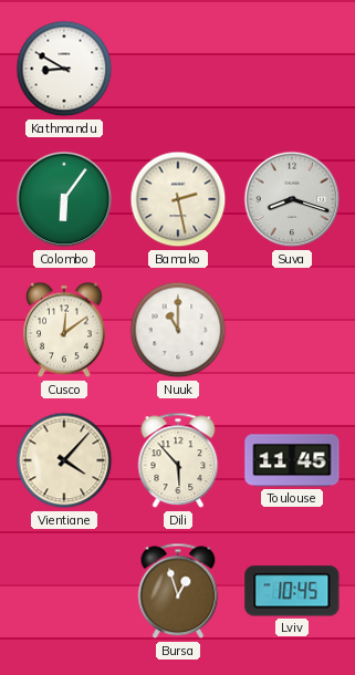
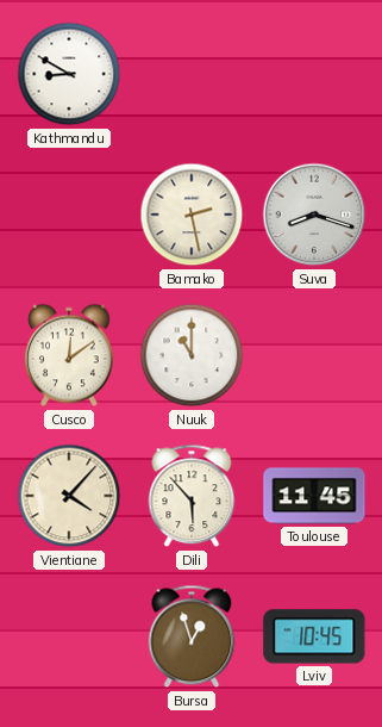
Colombo: 6:06 -> none
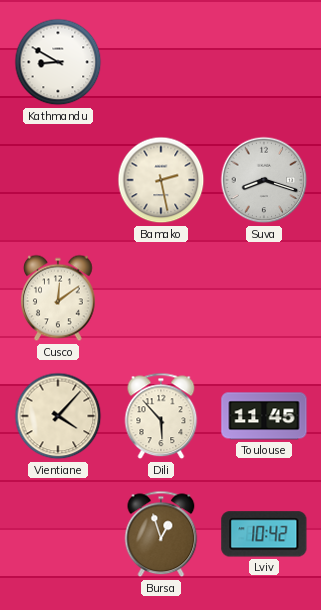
Nuuk: 11:00 -> none
Lviv: 10:45 -> 10:42
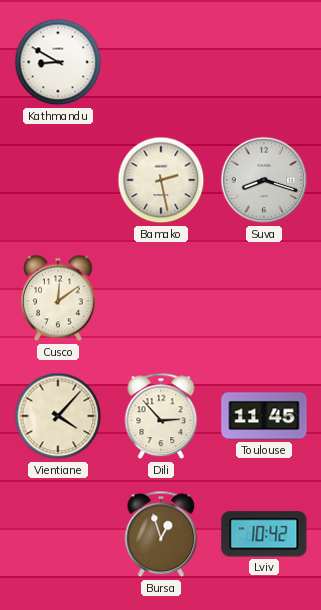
Dili: 5:53 -> 2:53
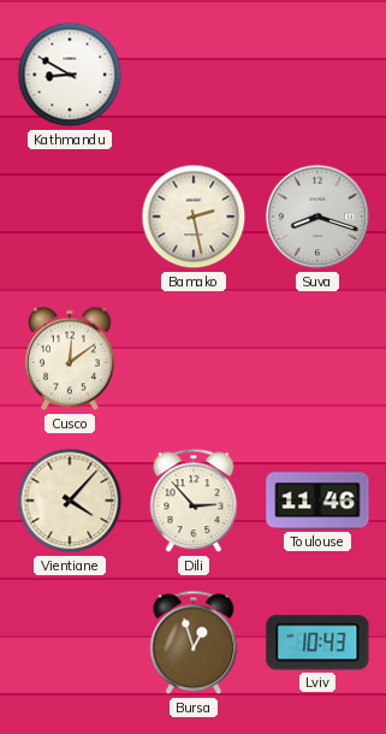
Toulouse: 11:45 -> 11:46
Lviv: 10:42 -> 10:43
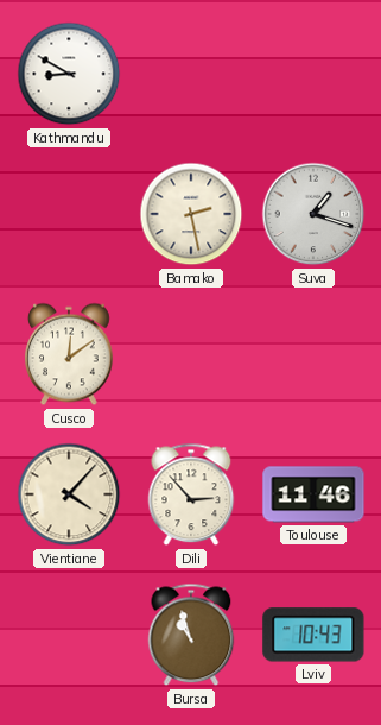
Suva: 8:18 -> 1:18
Bursa: 12:57 -> 10:57
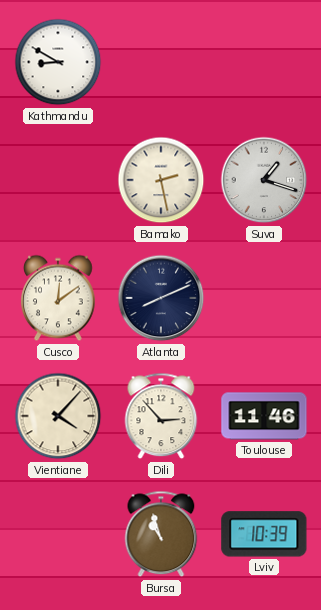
Atlanta: none -> 8:11
Lviv: 10:43 -> 10:39
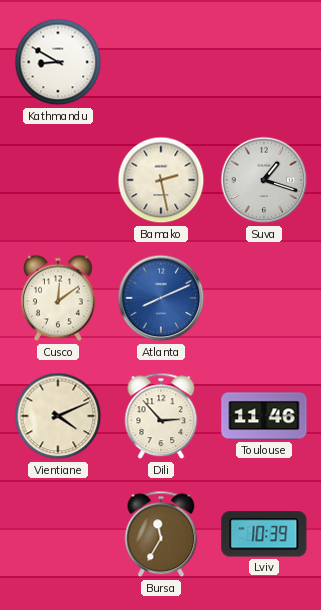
Atlanta dial: navy -> blue
Vientiane: 4:07 -> 4:11
Bursa: 10:57 -> 11:35
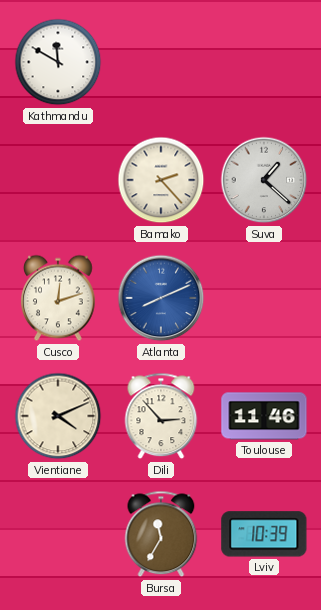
Kathmandu: 8:50 -> 11:50
Bamako: 2:28 -> 2:23
Suva: 1:18 -> 1:22
Cusco: 12:09 -> 12:12
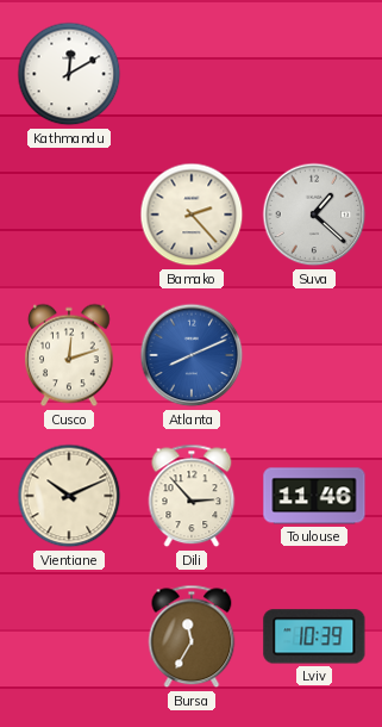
Kathmandu: 11:50 -> 12:10
Vientiane: 4:11 -> 10:11
